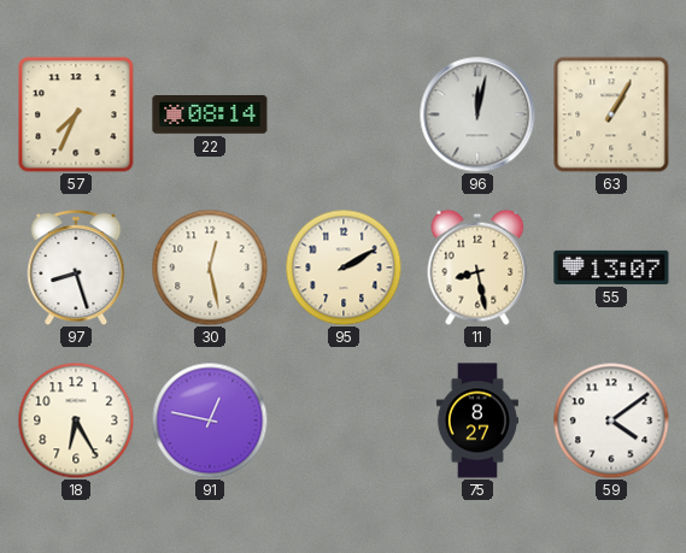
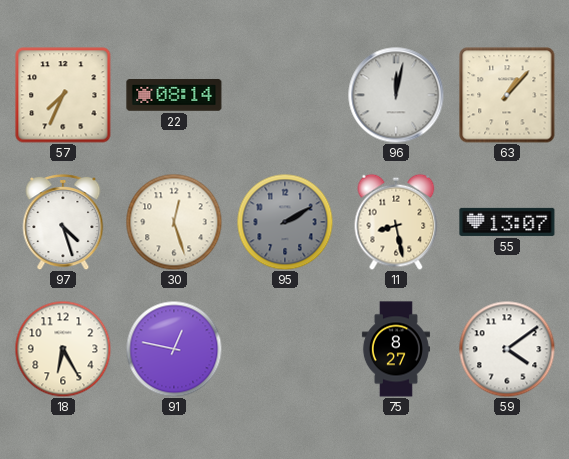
63: 1:05 -> 1:07
97: 8:27 -> 4:27
30: 12:28 -> 12:27
95 dial: cream -> grey
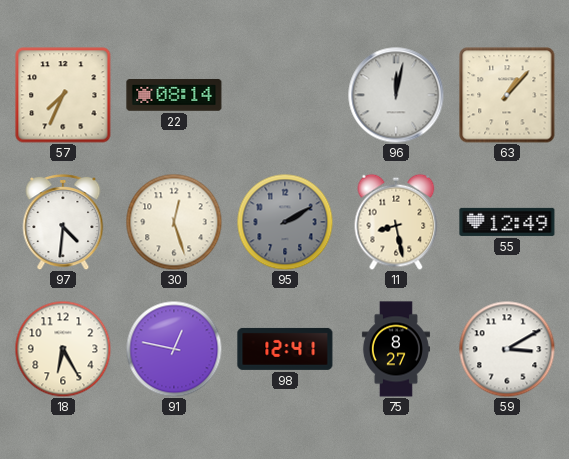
97: 4:27 -> 4:31
55: 13:07 -> 12:49
98: none -> 12:41
59: 4:09 -> 3:10
